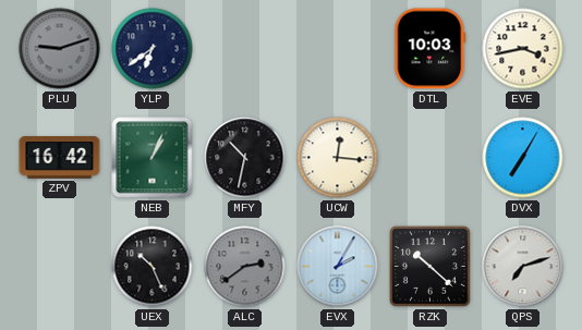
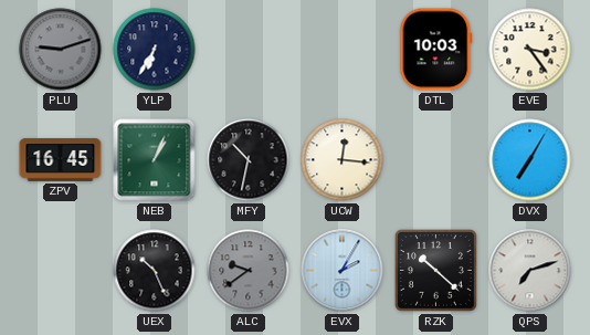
YLP: 6:39 -> 6:35
EVE: 3:43 -> 3:24
ZPV: 16:42 -> 16:45
ALC: 2:39 -> 9:39
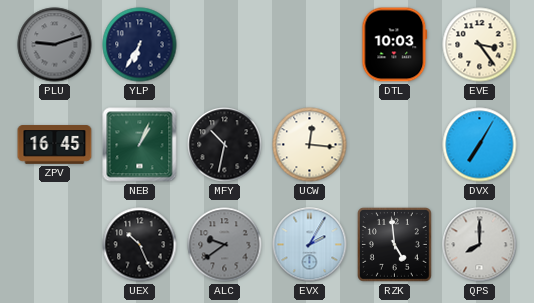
RZK: 10:22 -> 4:59
QPS: 7:12 -> 8:00
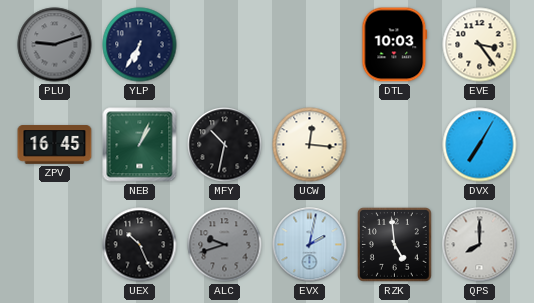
ALC: 9:39 -> 9:42
EVX: 2:05 -> 2:02
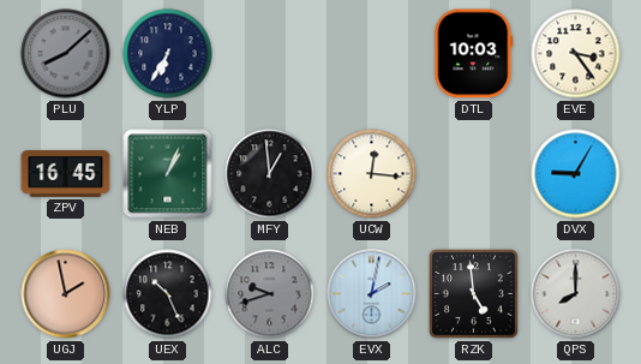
PLU: 9:12 -> 8:08
MFY: 10:32 -> 12:59
DVX: 7:05 -> 9:05
UGJ: none -> 1:58
